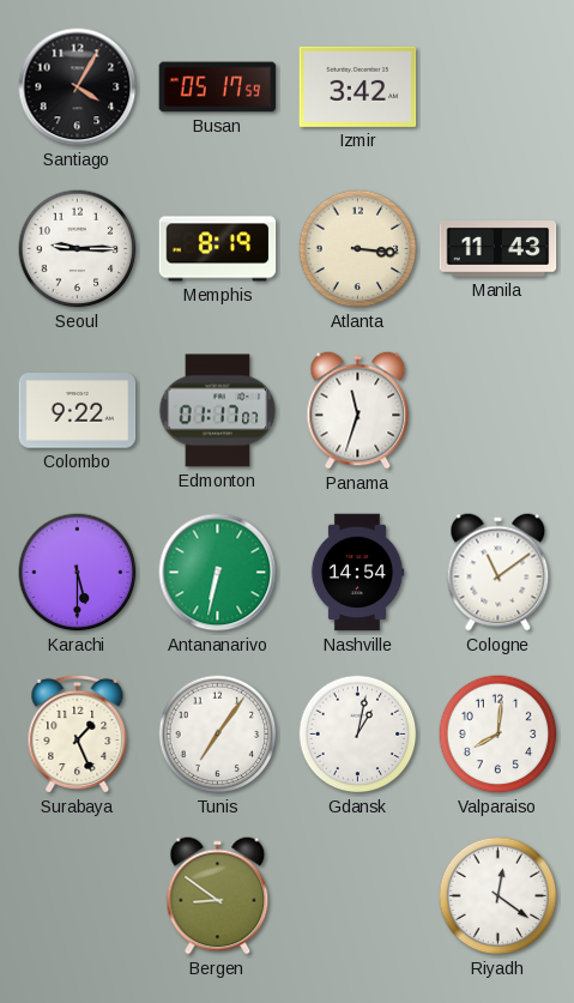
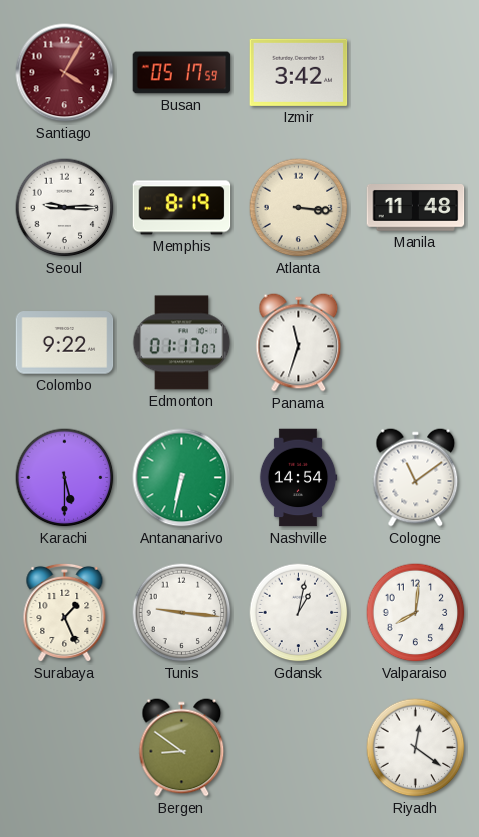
Santiago dial: black -> burgundy
Manila: 11:43 -> 11:48
Tunis: 7:06 -> 9:16
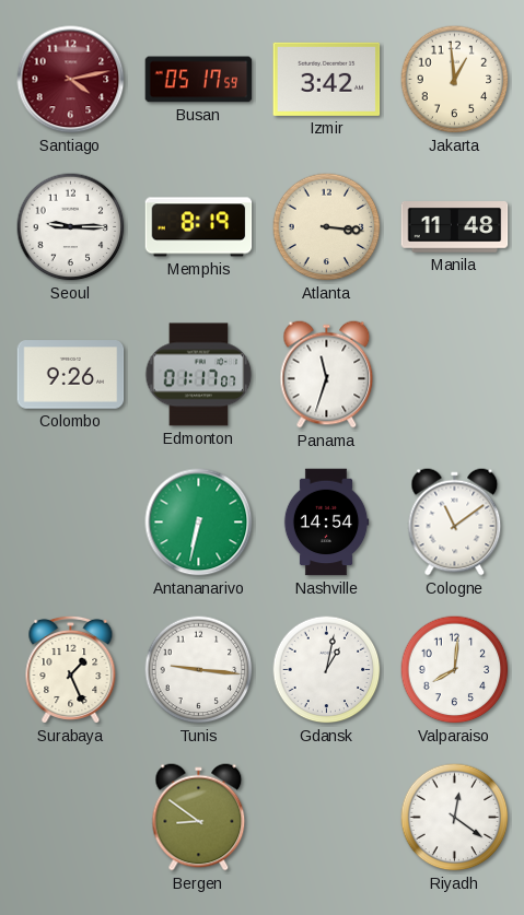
Santiago: 4:05 -> 4:13
Jakarta: none -> 12:59
Colombo: 9:22 -> 9:26
Karachi: 5:30 -> none
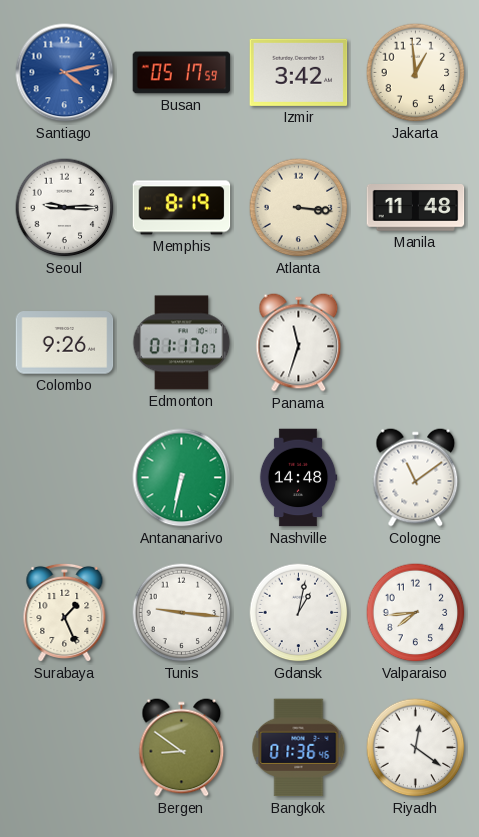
Santiago dial: burgundy -> blue
Nashville: 14:54 -> 14:48
Valparaiso: 8:01 -> 7:44
Bangkok: none -> 01:36
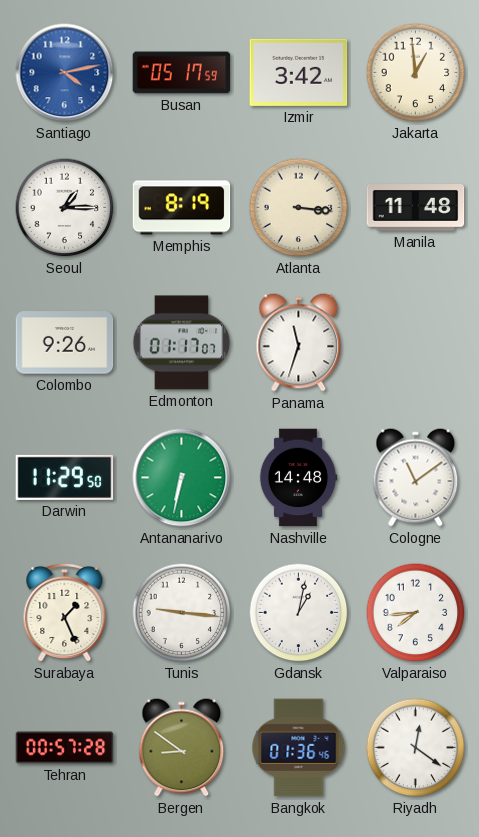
Seoul: 9:15 -> 1:15
Darwin: none -> 11:29
Tehran: none -> 00:57
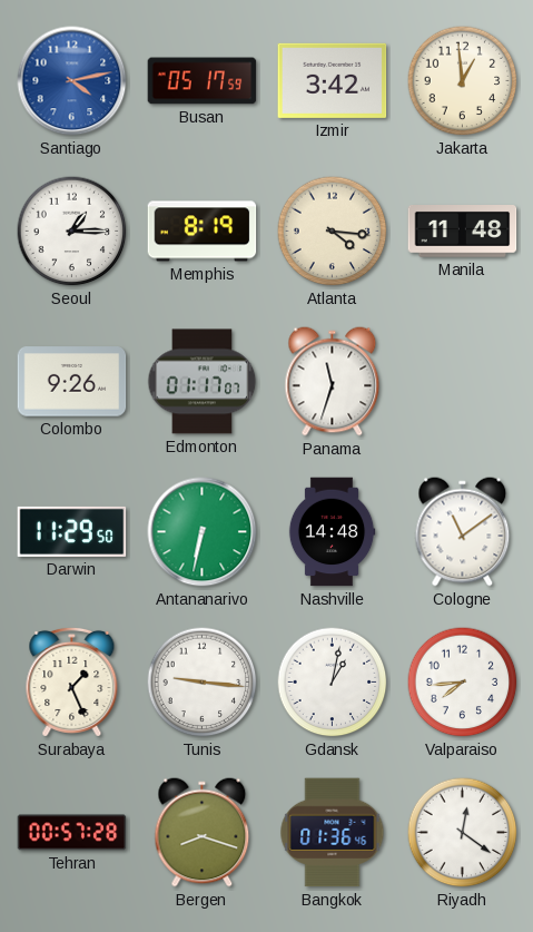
Atlanta: 3:16 -> 4:16
Bergen: 8:51 -> 8:18
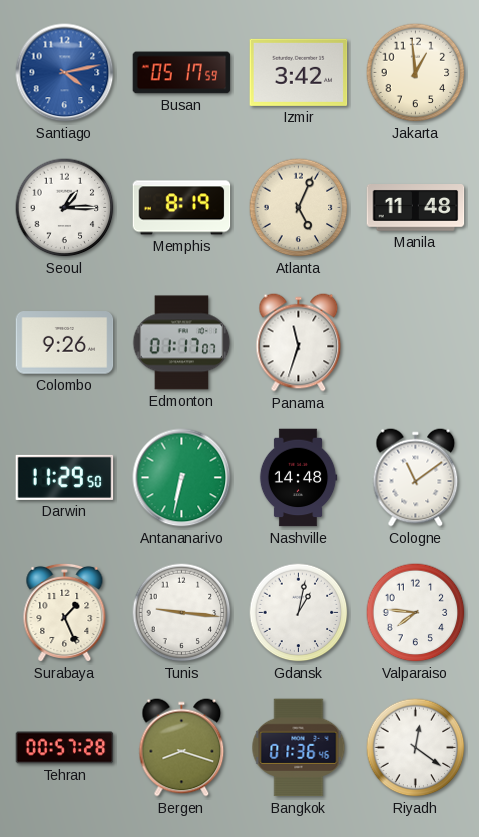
Atlanta: 4:16 -> 5:04
Valparaiso: 7:44 -> 7:46
